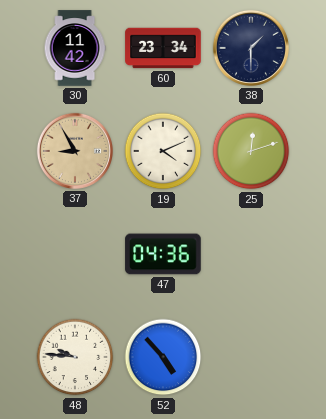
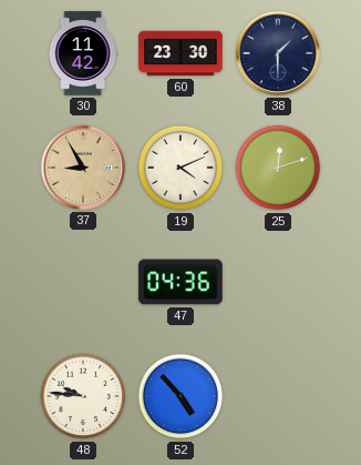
60: 23:34 -> 23:30
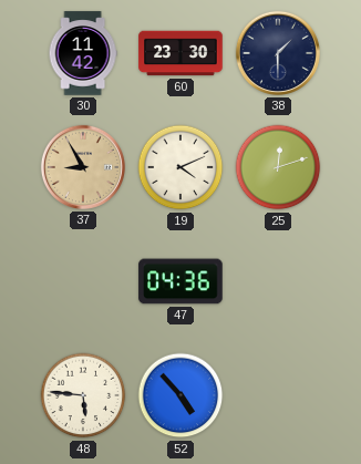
48: 9:46 -> 5:46
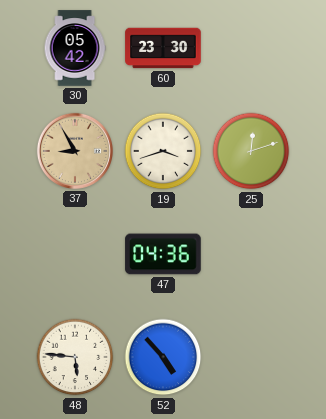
30: 11:42 -> 05:42
38: 1:30 -> none
19: 4:11 -> 3:42
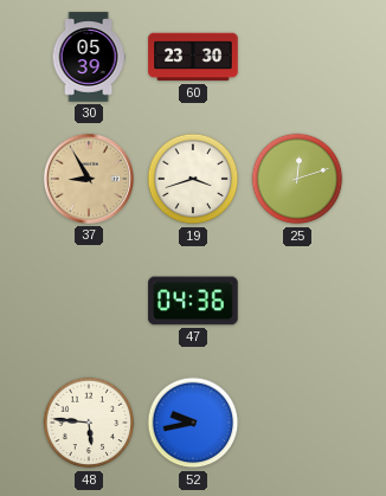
30: 05:42 -> 05:39
52: 4:53 -> 9:43
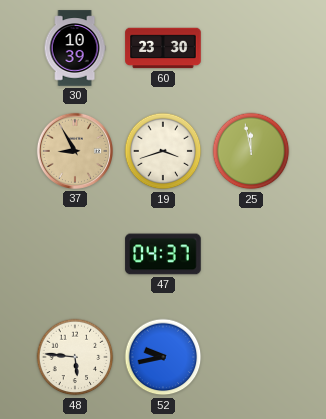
30: 05:39 -> 10:39
25: 12:12 -> 11:58
47: 04:36 -> 04:37
